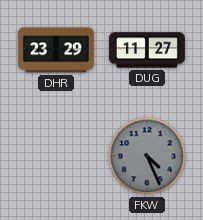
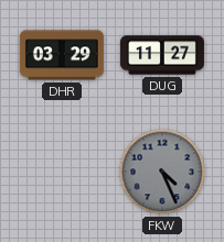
DHR: 23:29 -> 03:29
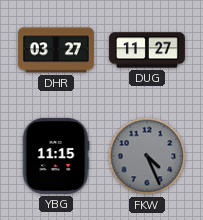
DHR: 03:29 -> 03:27
YBG: none -> 11:15
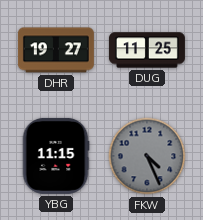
DHR: 03:27 -> 19:27
DUG: 11:27 -> 11:25
